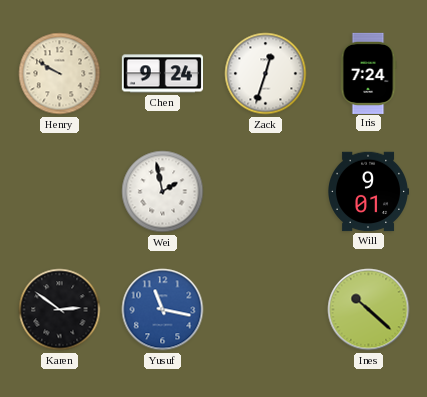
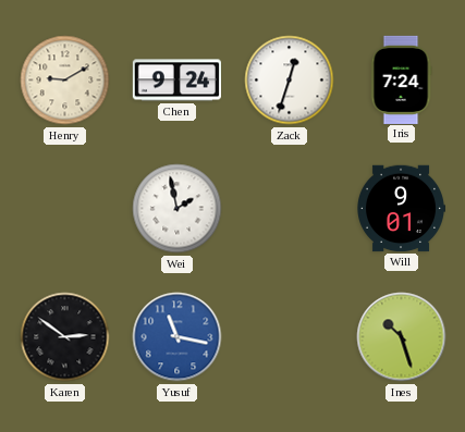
Henry: 9:50 -> 9:10
Ines: 10:22 -> 10:27
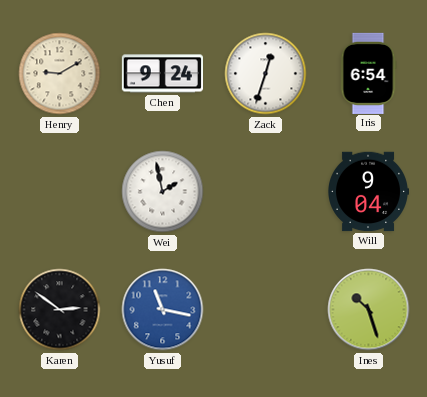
Iris: 7:24 -> 6:54
Will: 9:01 -> 9:04
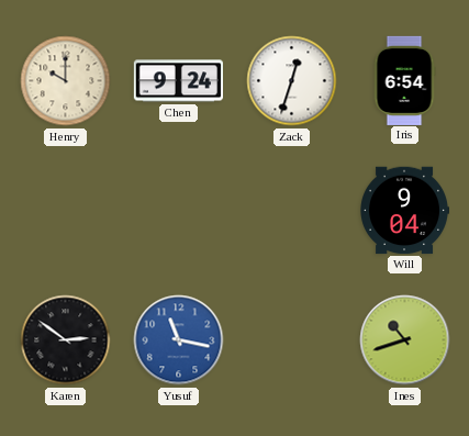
Henry: 9:10 -> 10:00
Wei: 1:58 -> none
Ines: 10:27 -> 10:42
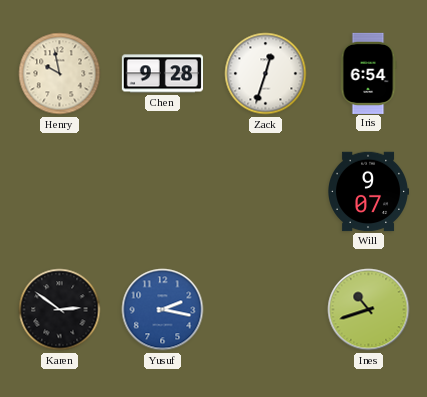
Henry: 10:00 -> 9:58
Chen: 9:24 -> 9:28
Will: 9:04 -> 9:07
Yusuf: 11:17 -> 2:17
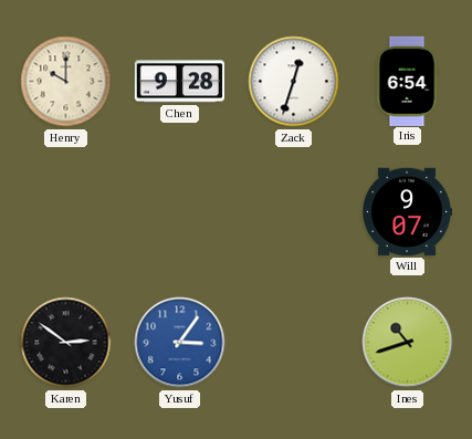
Henry: 9:58 -> 10:00
Yusuf: 2:17 -> 3:06
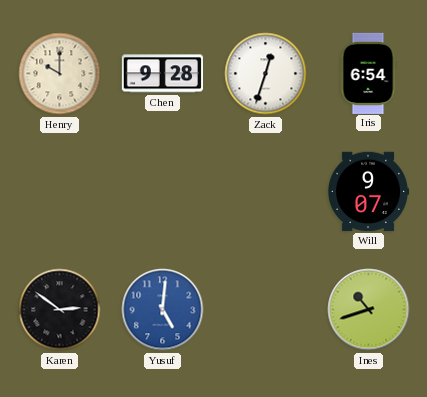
Yusuf: 3:06 -> 5:01
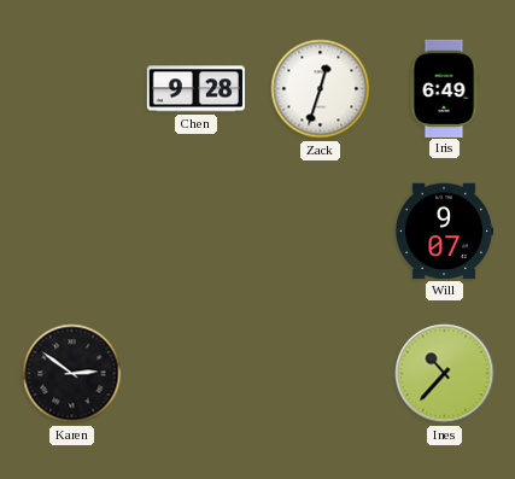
Henry: 10:00 -> none
Iris: 6:54 -> 6:49
Yusuf: 5:01 -> none
Ines: 10:42 -> 10:37
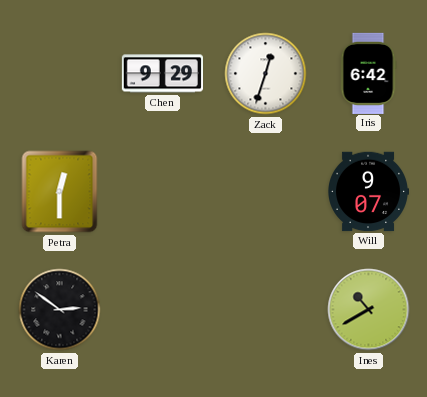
Chen: 9:28 -> 9:29
Iris: 6:49 -> 6:42
Petra: none -> 12:30
Ines: 10:37 -> 10:40
